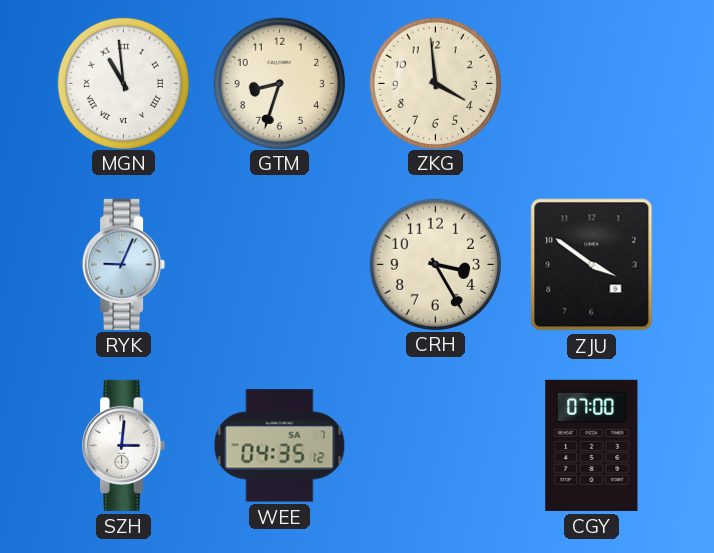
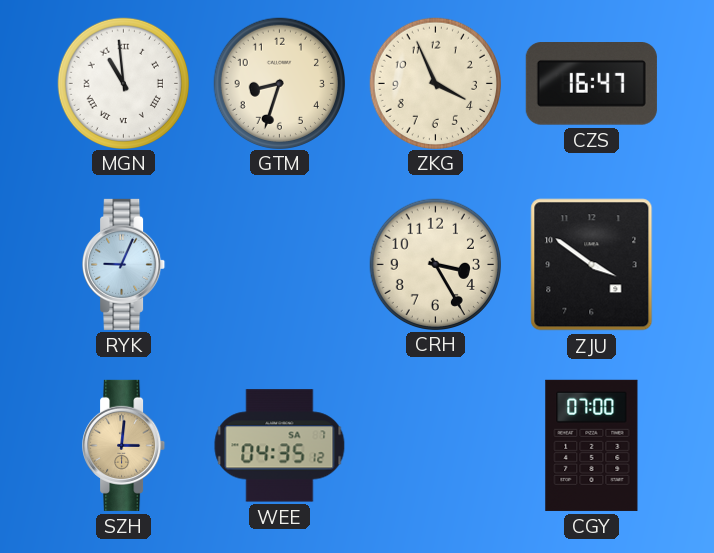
ZKG: 3:59 -> 3:56
CZS: none -> 16:47
SZH dial: white -> champagne
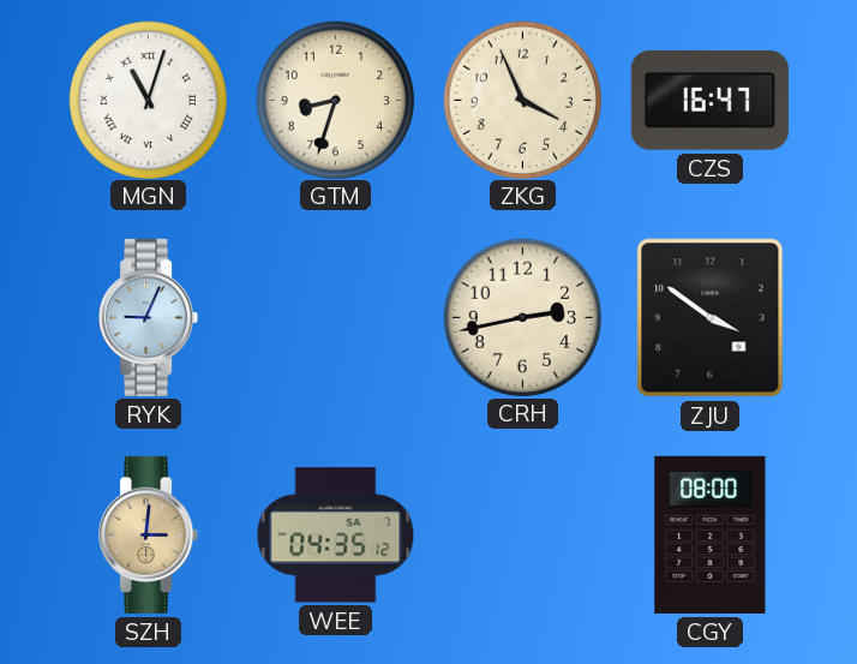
MGN: 10:59 -> 11:03
CRH: 3:25 -> 2:43
CGY: 07:00 -> 08:00
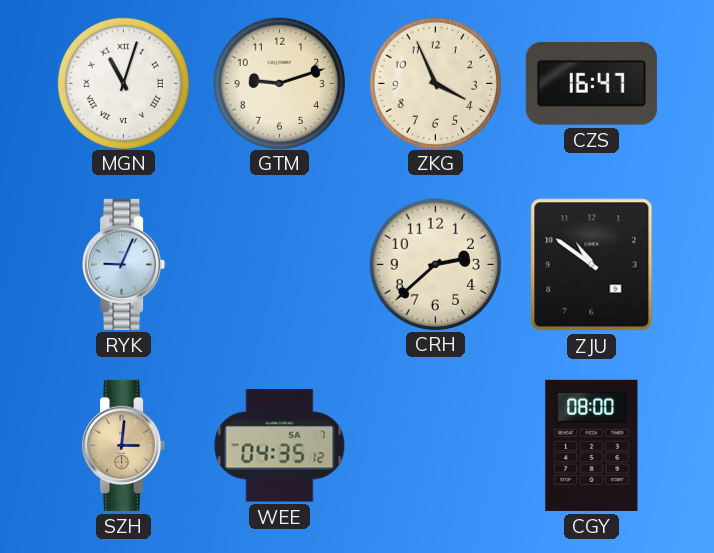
GTM: 8:33 -> 9:12
CRH: 2:43 -> 2:38
ZJU: 3:51 -> 10:51
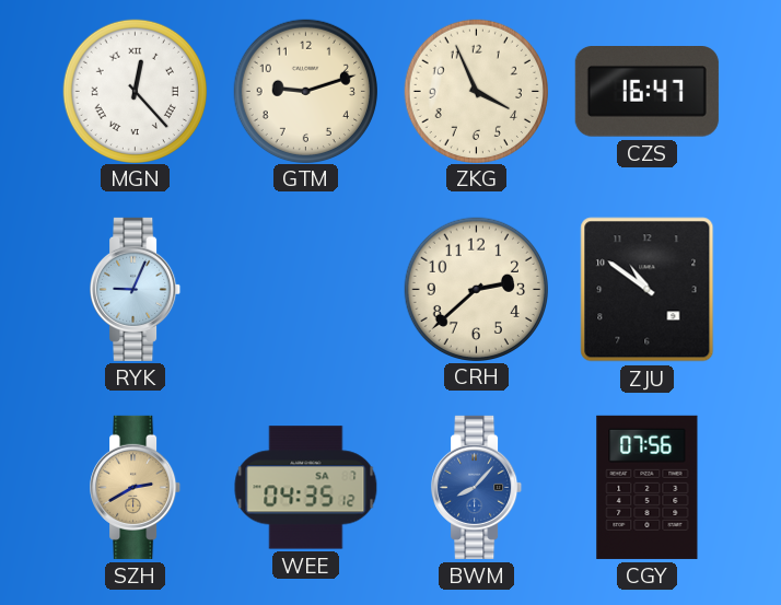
MGN: 11:03 -> 12:23
SZH: 3:01 -> 2:40
BWM: none -> 8:07
CGY: 08:00 -> 07:56
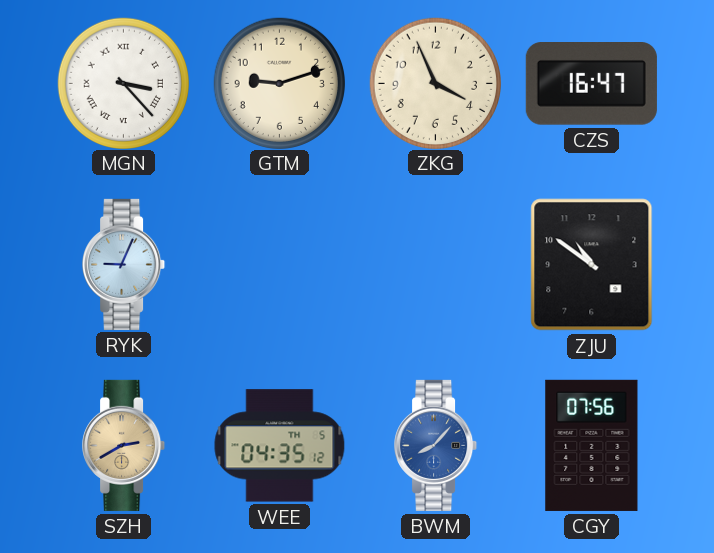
MGN: 12:23 -> 3:23
CRH: 2:38 -> none
WEE date: SA 7 -> TH 5
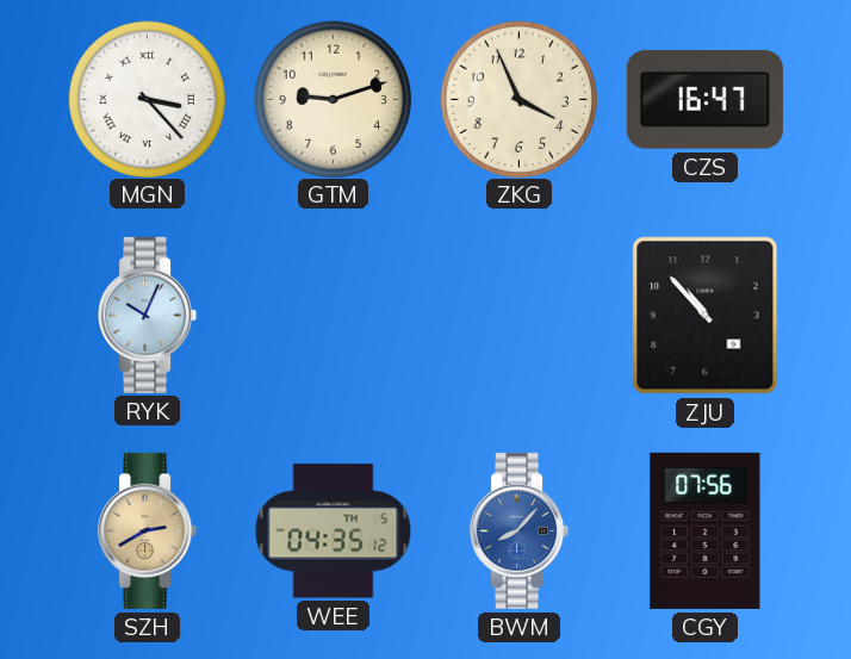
RYK: 9:04 -> 10:04
ZJU: 10:51 -> 10:53
